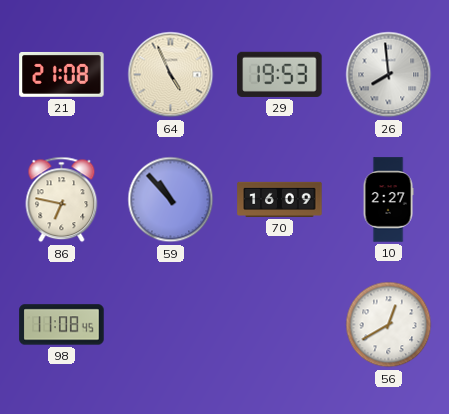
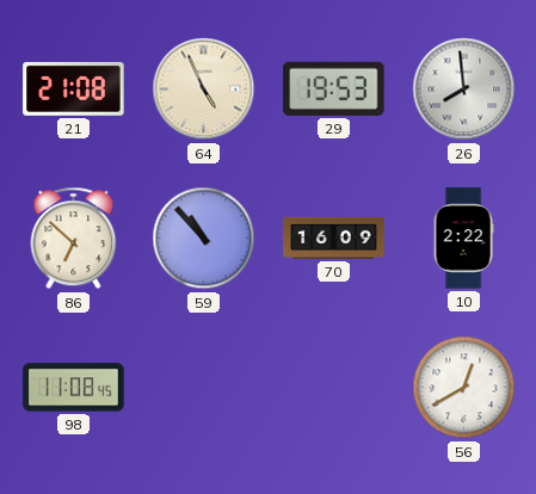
86: 6:47 -> 6:52
10: 2:27 -> 2:22
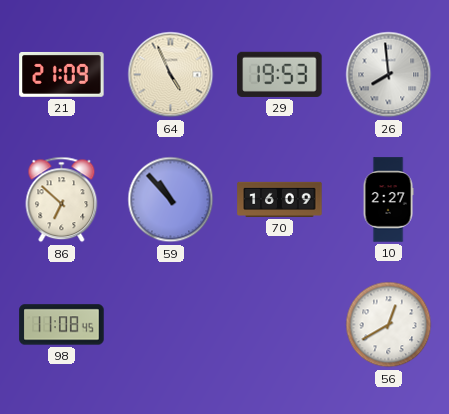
21: 21:08 -> 21:09
10: 2:22 -> 2:27
